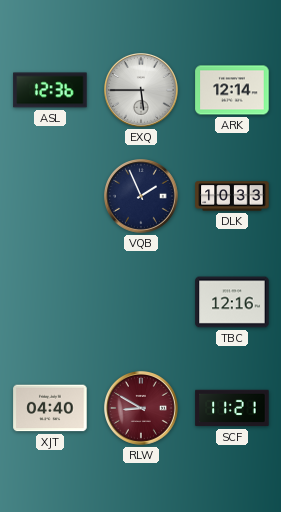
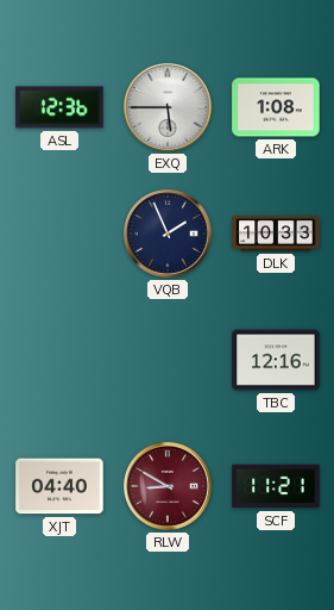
ARK: 12:14 -> 1:08
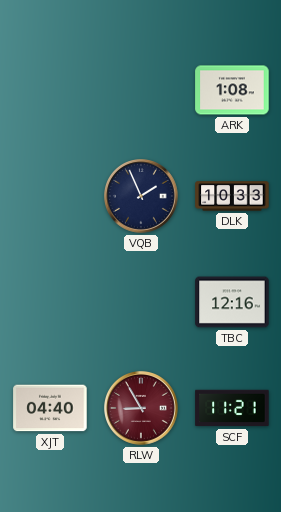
ASL: 12:36 -> none
EXQ: 5:45 -> none
RLW: 8:50 -> 8:55
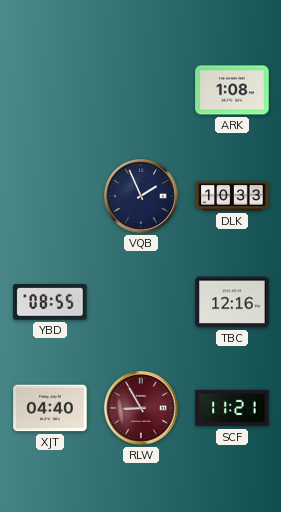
YBD: none -> 08:55
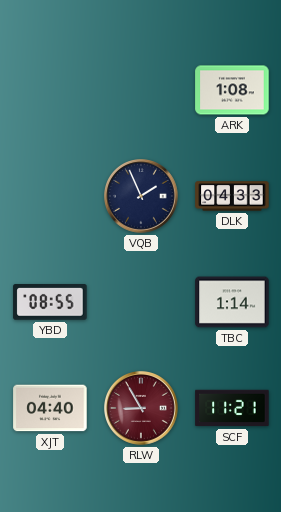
DLK: 10:33 -> 04:33
TBC: 12:16 -> 1:14
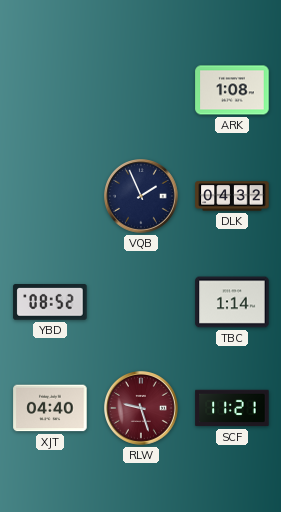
DLK: 04:33 -> 04:32
YBD: 08:55 -> 08:52
RLW: 8:55 -> 9:27
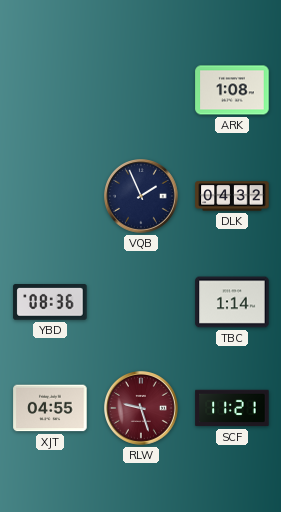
YBD: 08:52 -> 08:36
XJT: 04:40 -> 04:55
